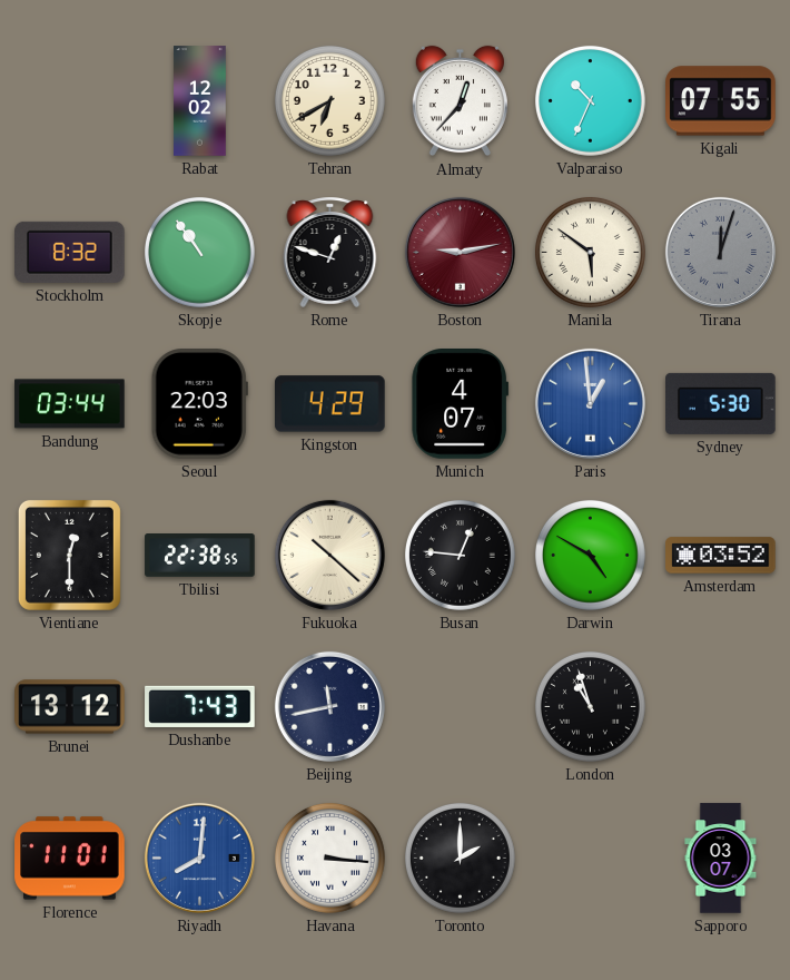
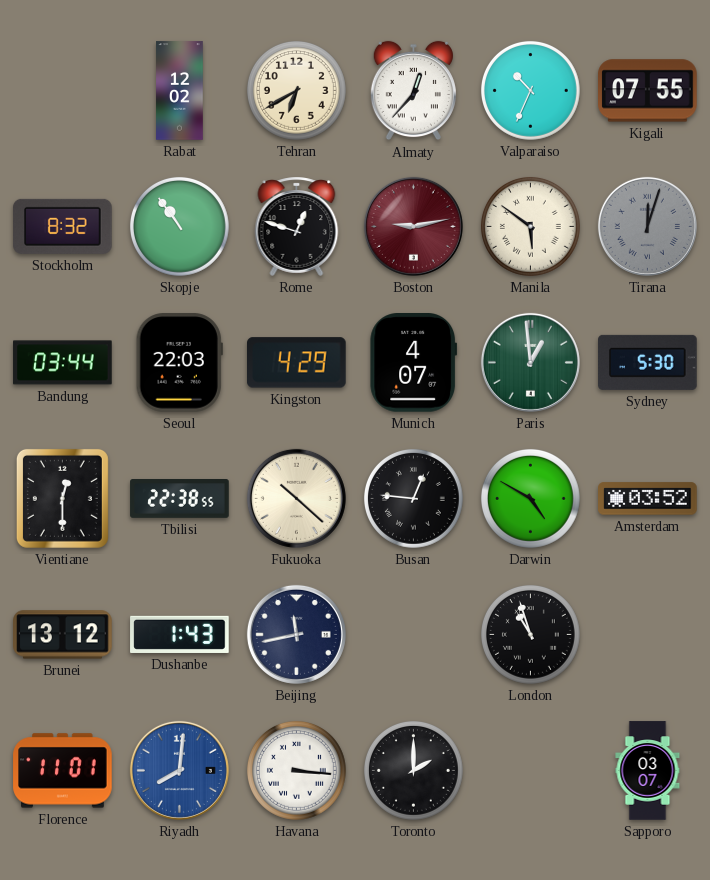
Paris dial: blue -> green
Dushanbe: 7:43 -> 1:43
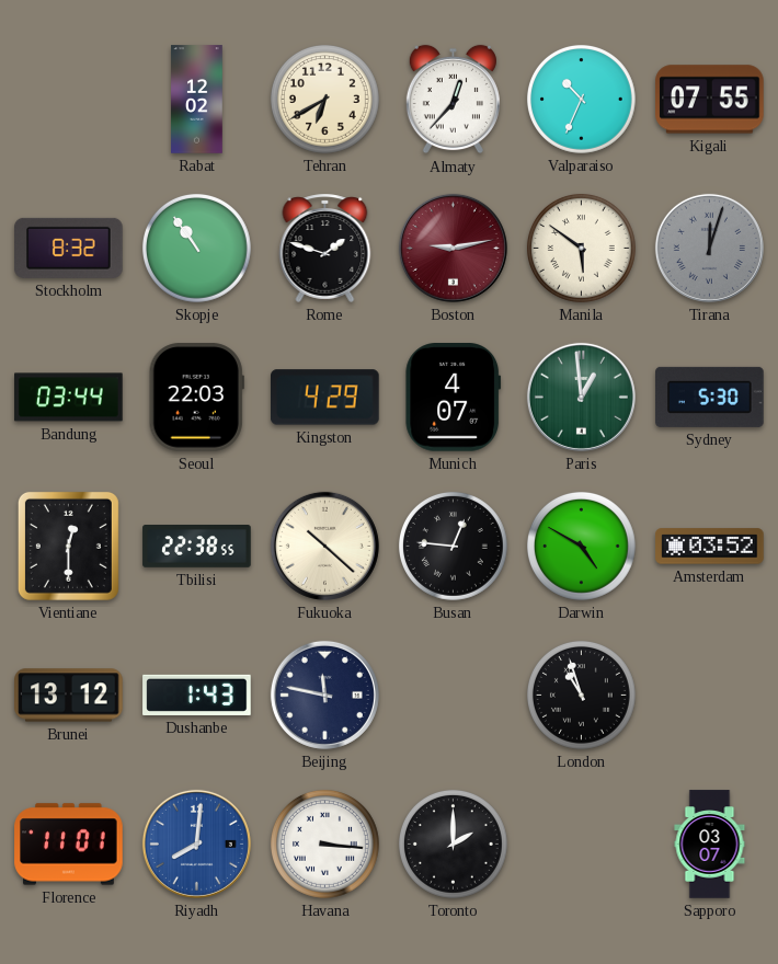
Rome: 12:48 -> 1:48
Beijing: 11:43 -> 11:47
